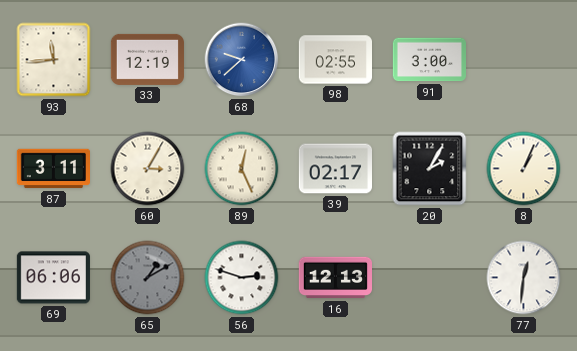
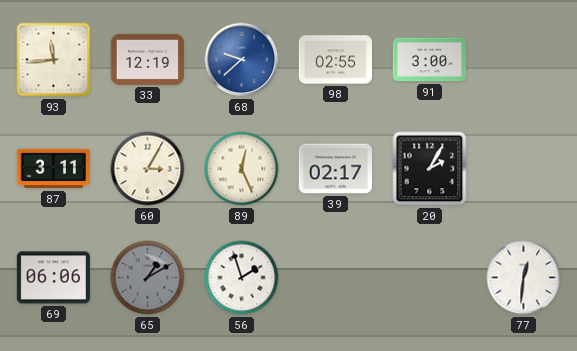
8: 1:04 -> none
56: 2:48 -> 1:57
16: 12:13 -> none
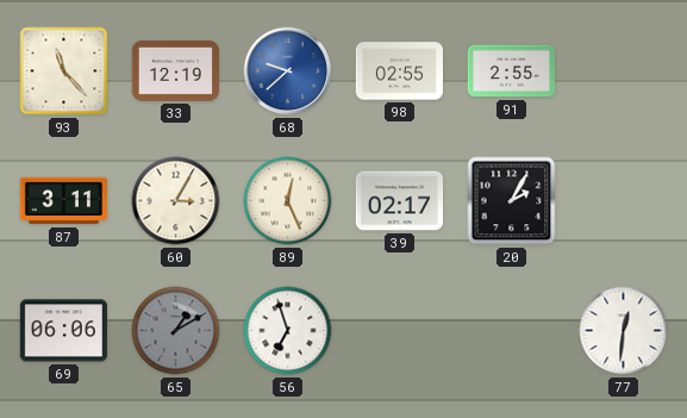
93: 11:44 -> 11:23
91: 3:00 -> 2:55
56: 1:57 -> 6:57
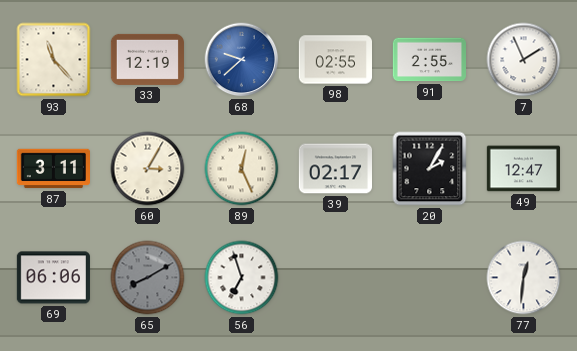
7: none -> 1:56
49: none -> 12:47
65: 1:10 -> 8:10
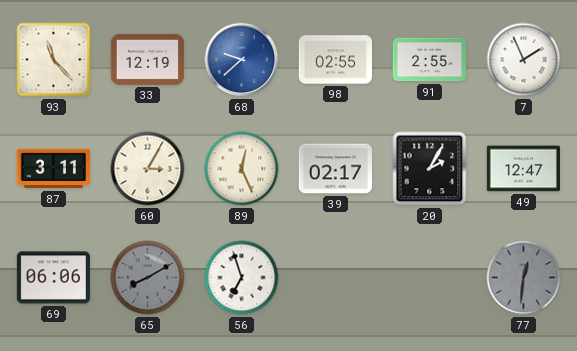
77 dial: white -> grey
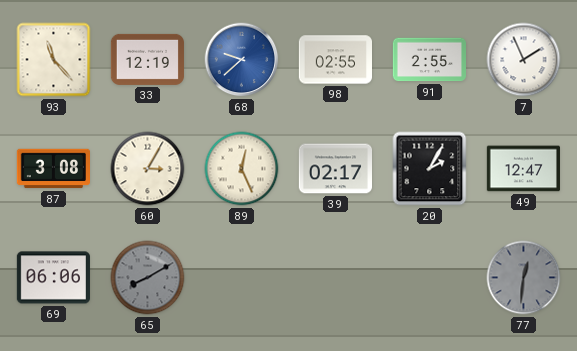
87: 3:11 -> 3:08
56: 6:57 -> none
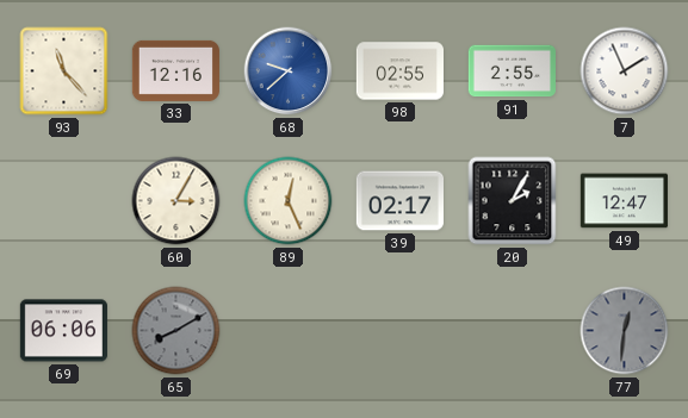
33: 12:19 -> 12:16
87: 3:08 -> none
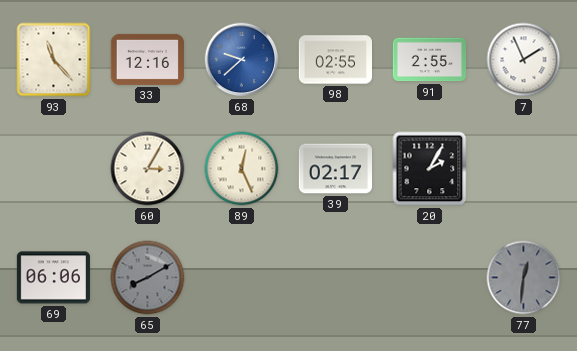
49: 12:47 -> none
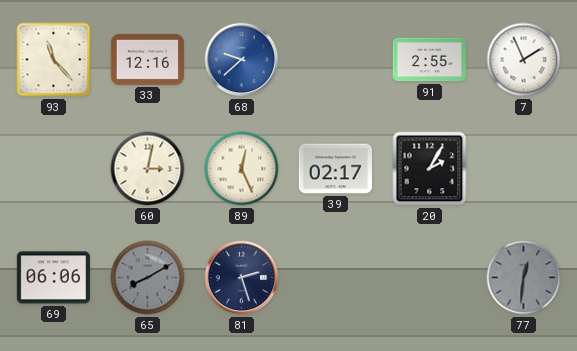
98: 02:55 -> none
60: 3:05 -> 3:02
81: none -> 2:27
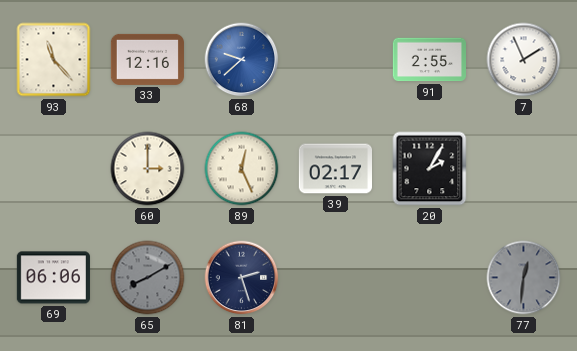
60: 3:02 -> 3:00
